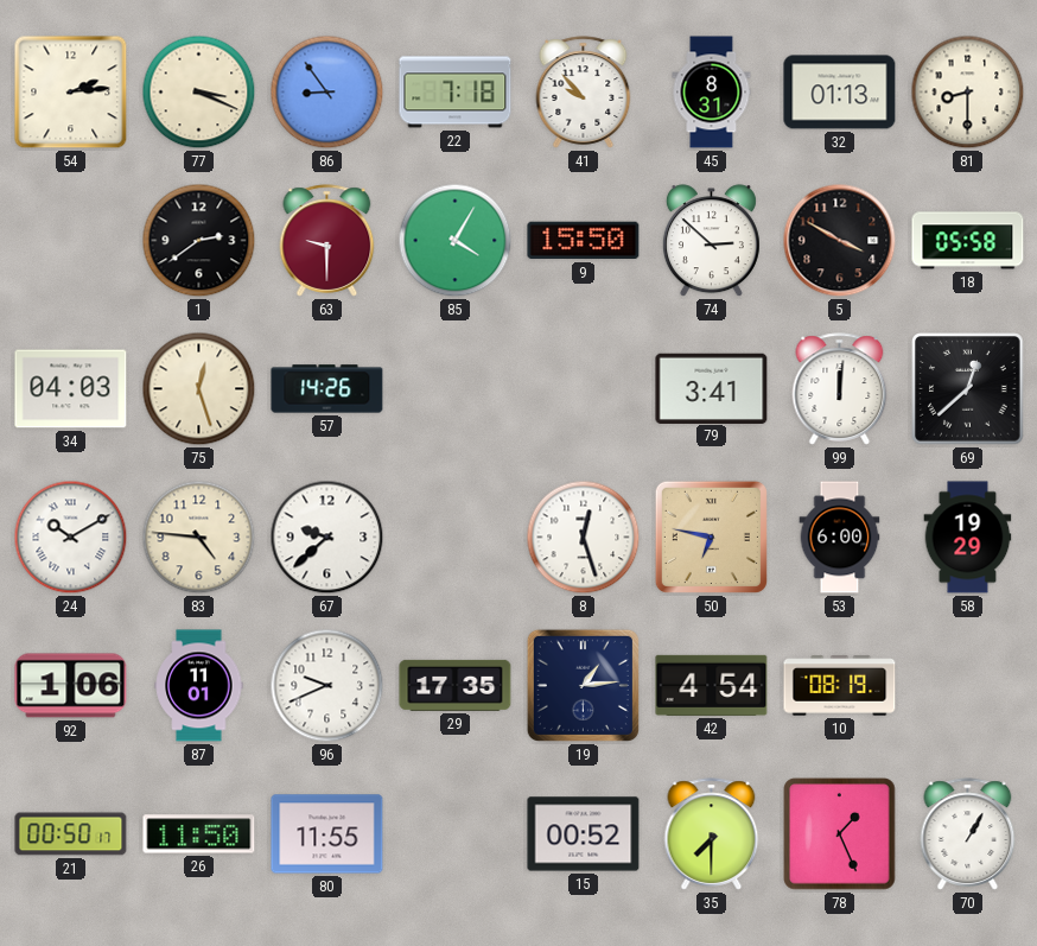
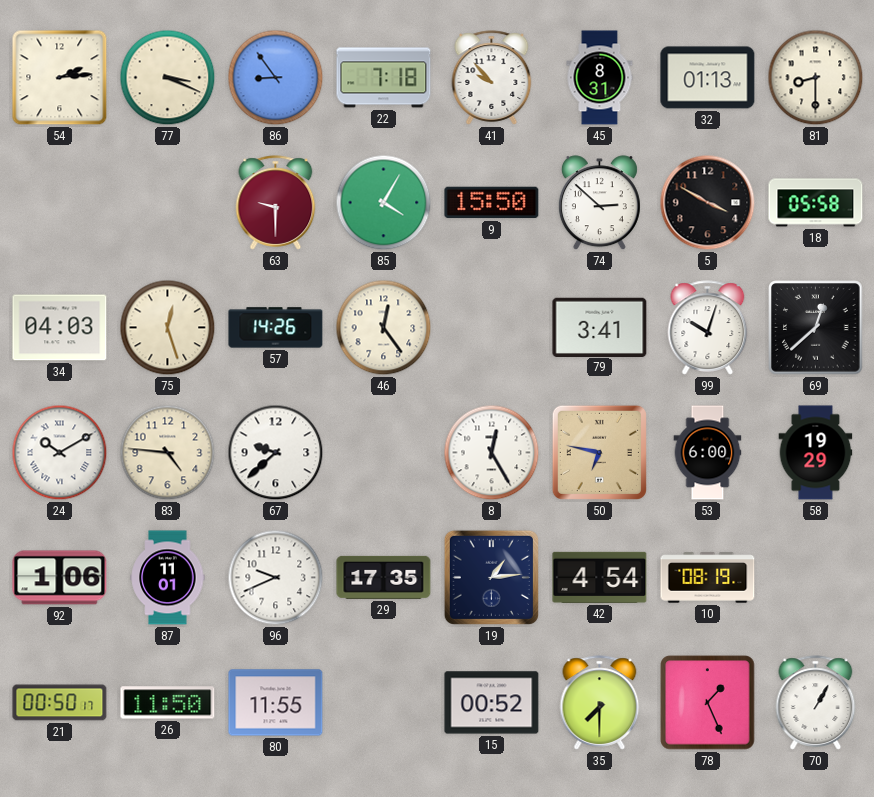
1: 2:39 -> none
46: none -> 12:24
99: 12:01 -> 10:03
8: 12:27 -> 12:25
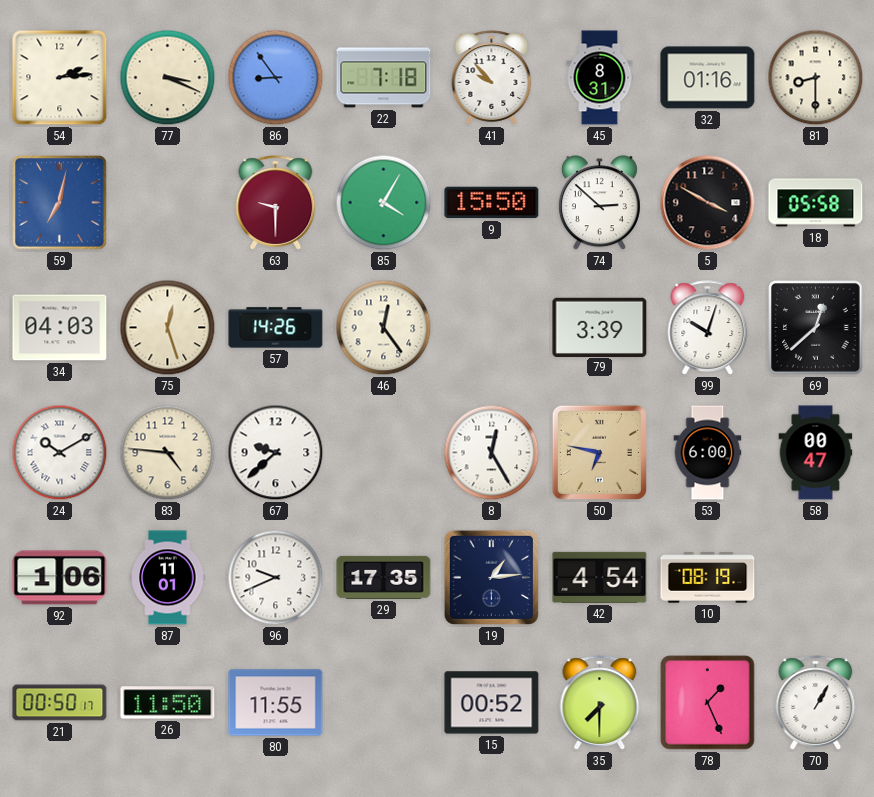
32: 01:13 -> 01:16
59: none -> 7:02
79: 3:41 -> 3:39
58: 19:29 -> 00:47
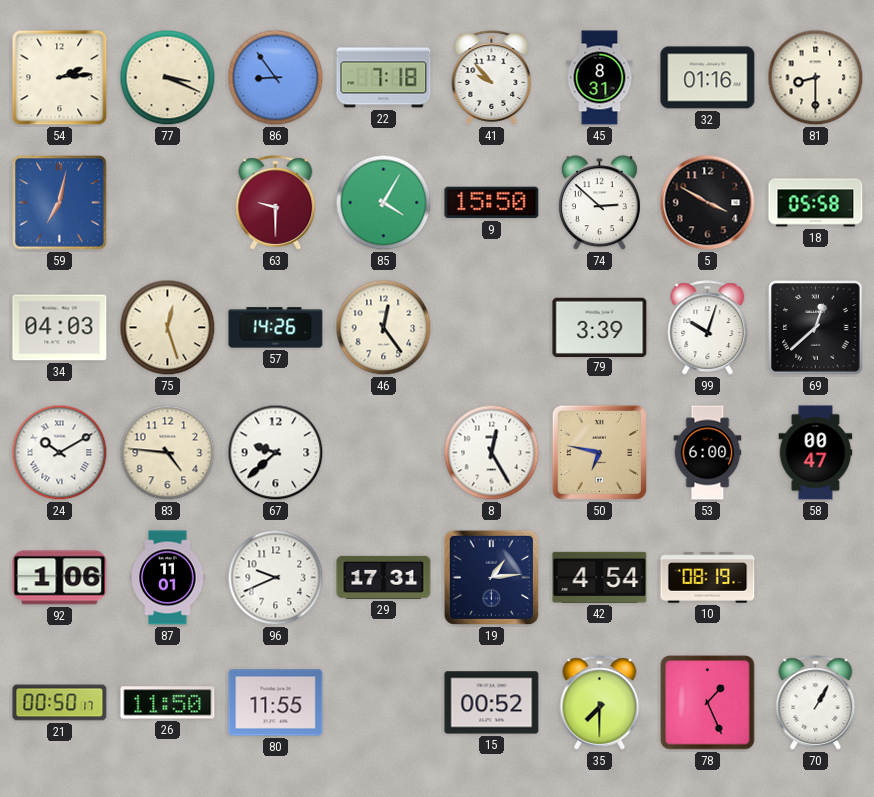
29: 17:35 -> 17:31
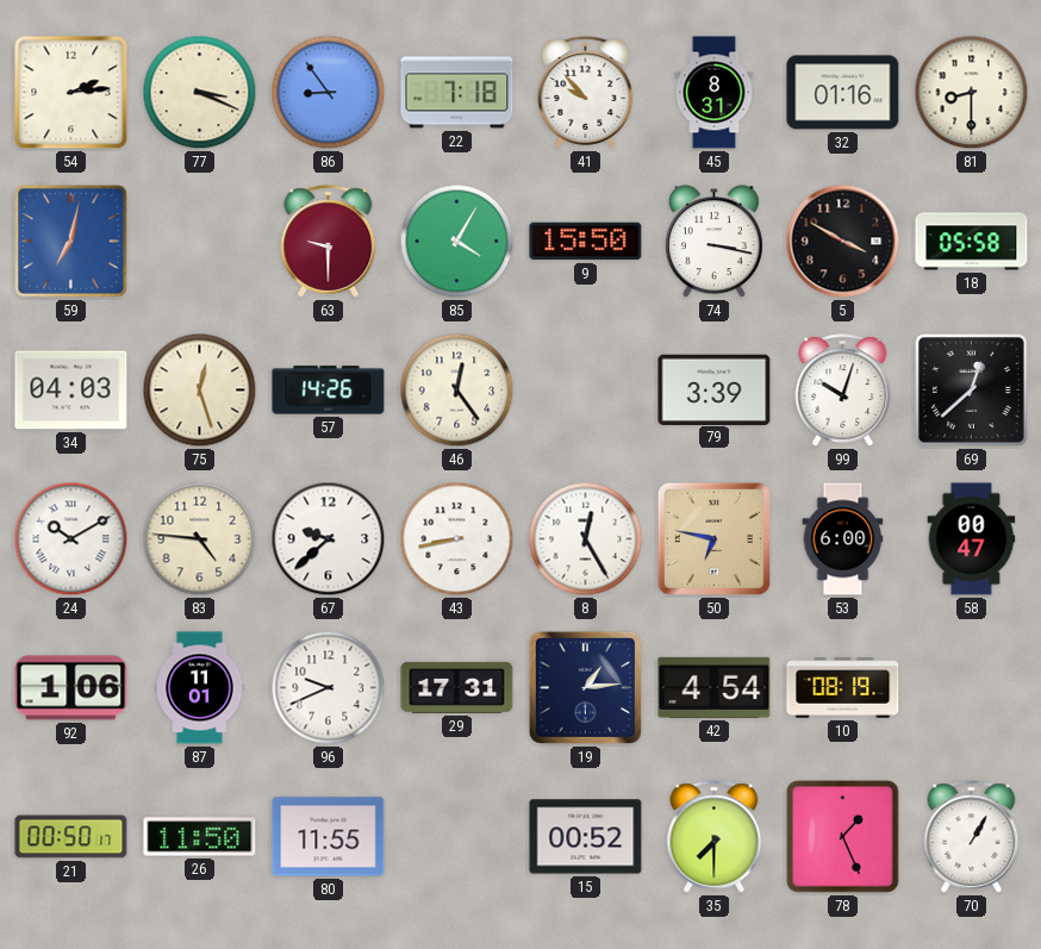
74: 2:52 -> 3:17
43: none -> 8:43
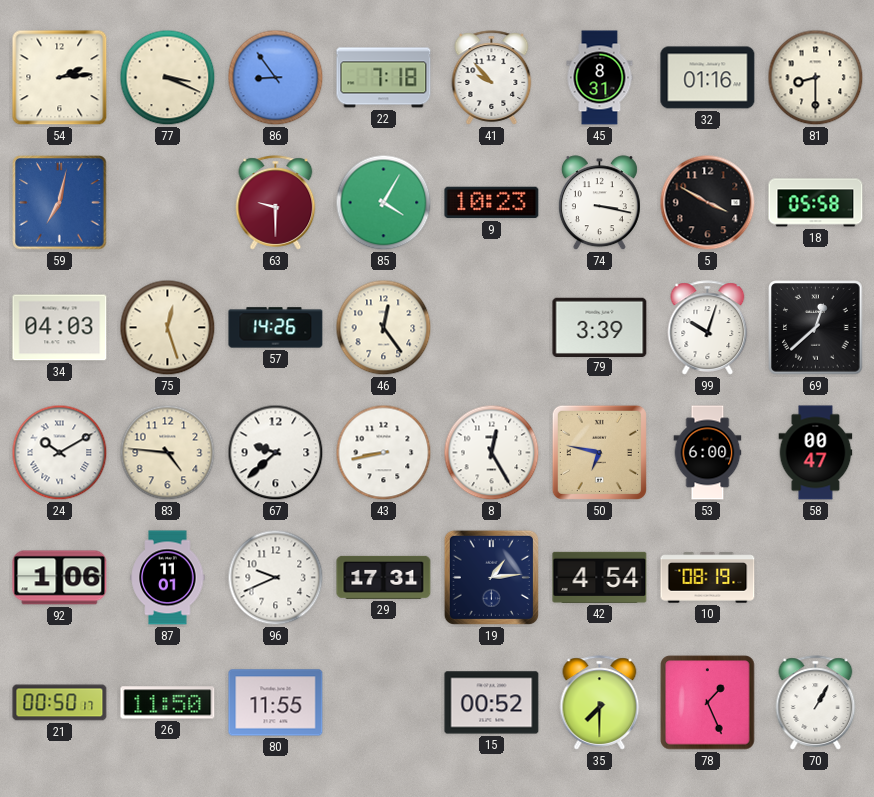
9: 15:50 -> 10:23
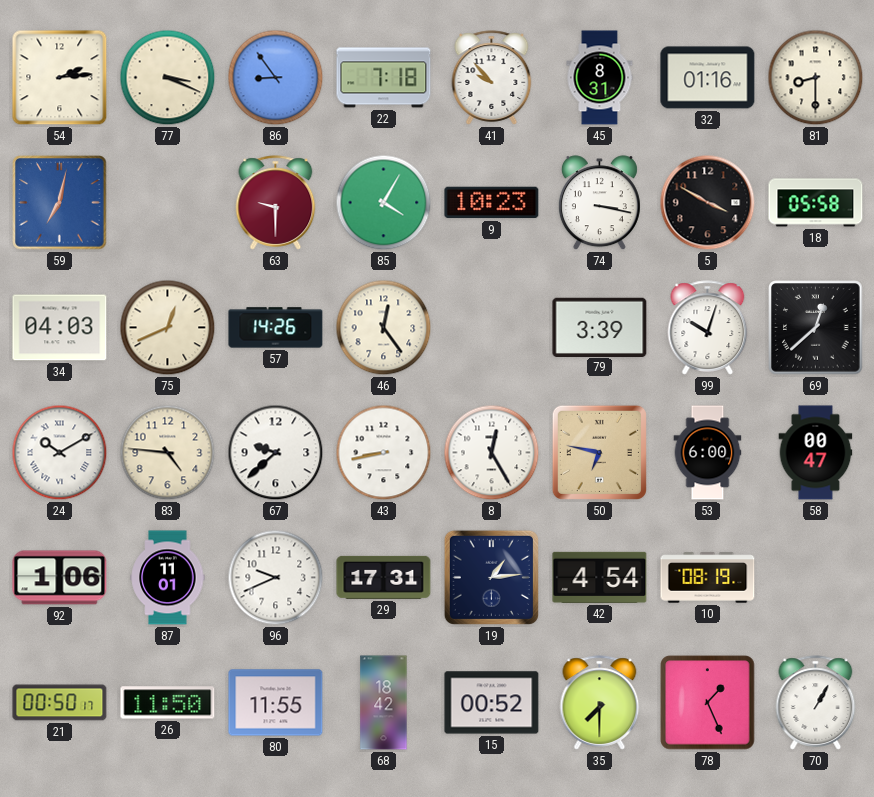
75: 12:27 -> 12:41
68: none -> 18:42
